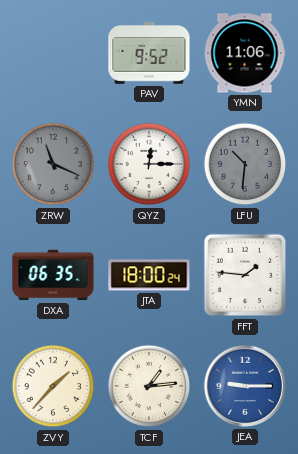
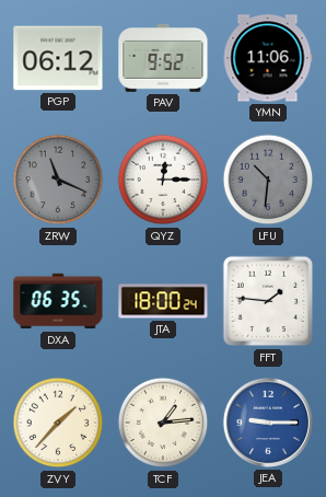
PGP: none -> 06:12
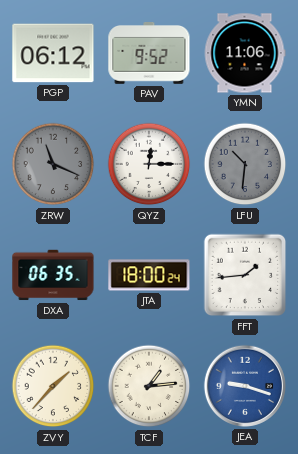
FFT: 1:46 -> 1:44
JEA: 9:15 -> 9:18
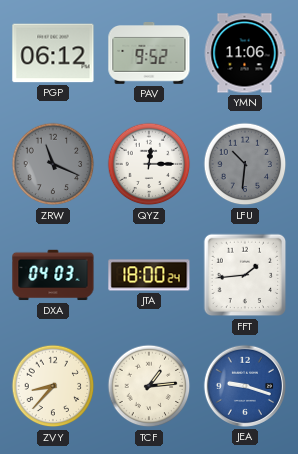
DXA: 06:35 -> 04:03
ZVY: 1:37 -> 8:37
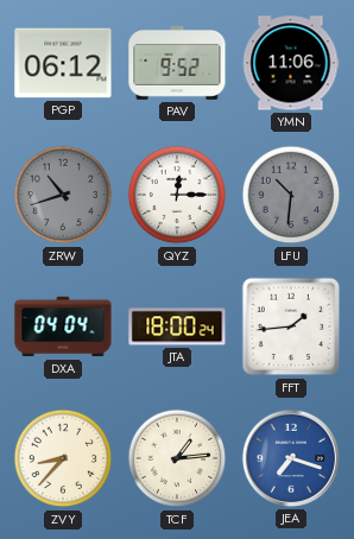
ZRW: 11:19 -> 10:42
DXA: 04:03 -> 04:04
JEA: 9:18 -> 7:18
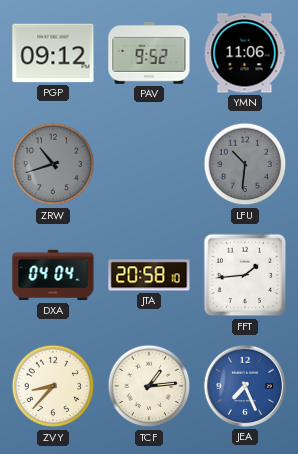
PGP: 06:12 -> 09:12
QYZ: 12:15 -> none
JTA: 18:00 -> 20:58
JEA: 7:18 -> 7:26
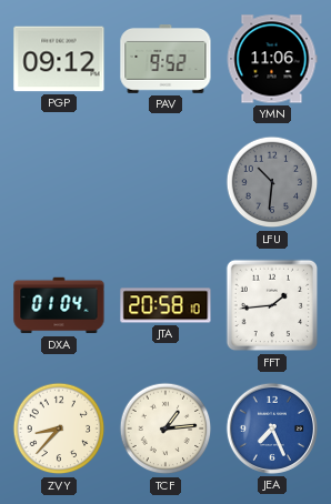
ZRW: 10:42 -> none
DXA: 04:04 -> 01:04
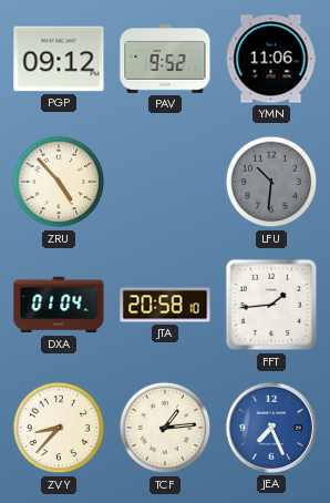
ZRU: none -> 4:53
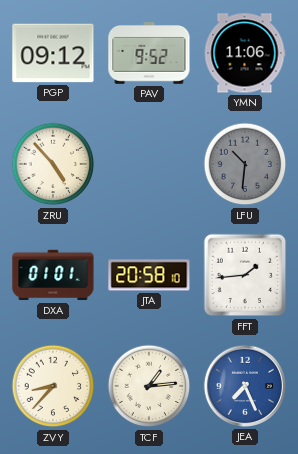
DXA: 01:04 -> 01:01
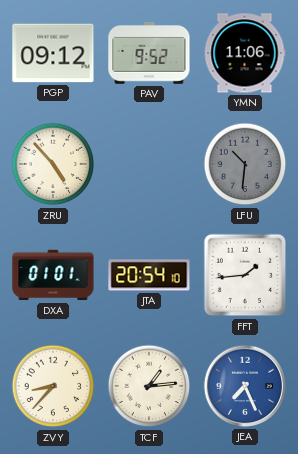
JTA: 20:58 -> 20:54
